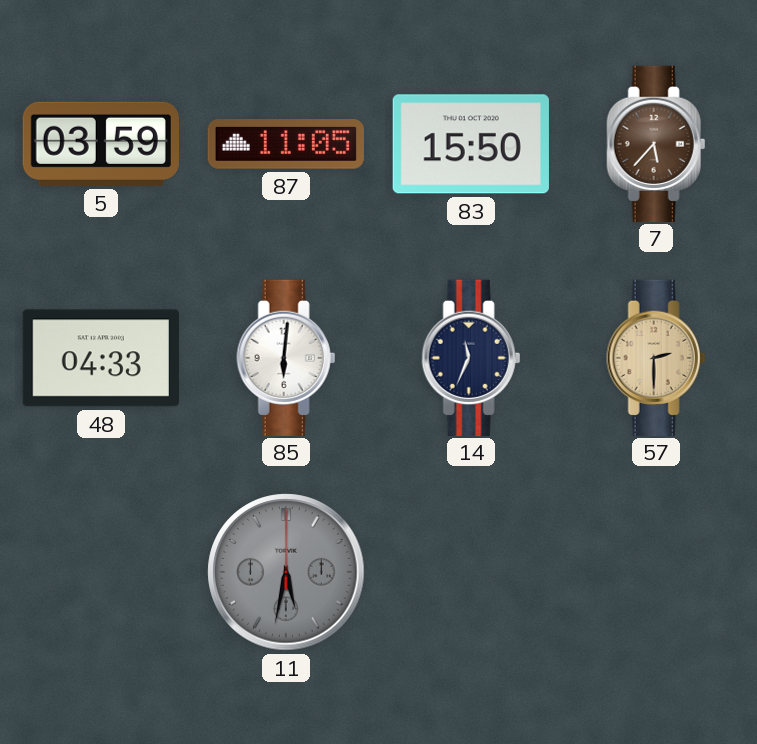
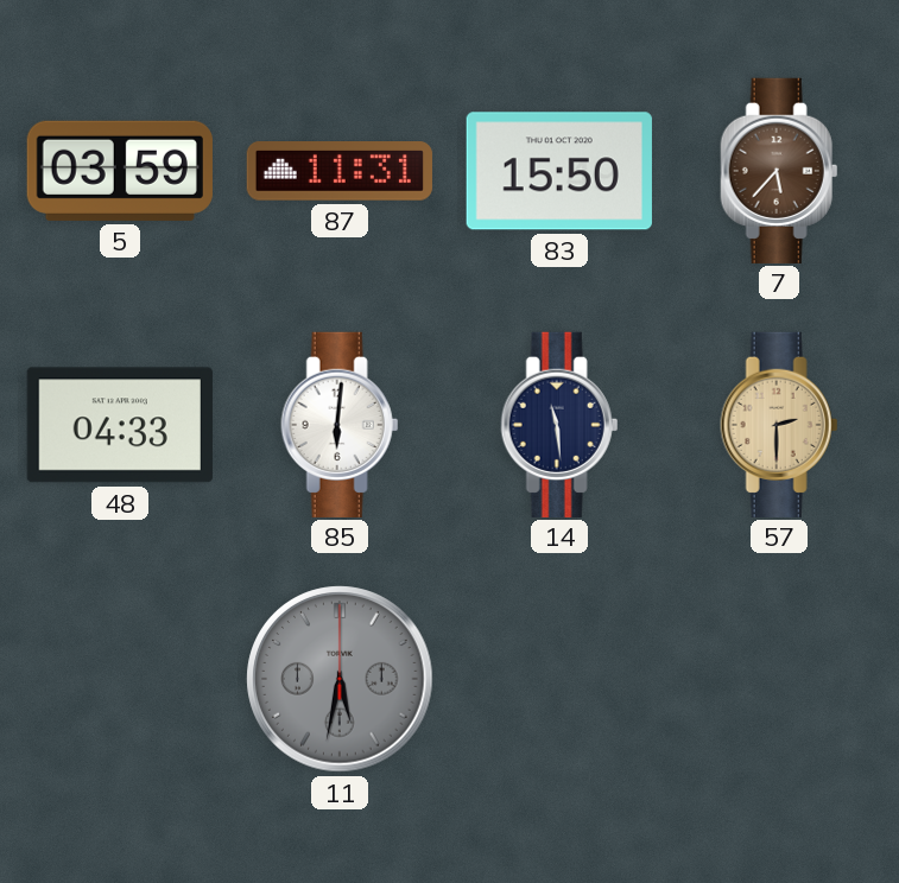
87: 11:05 -> 11:31
14: 11:34 -> 11:29
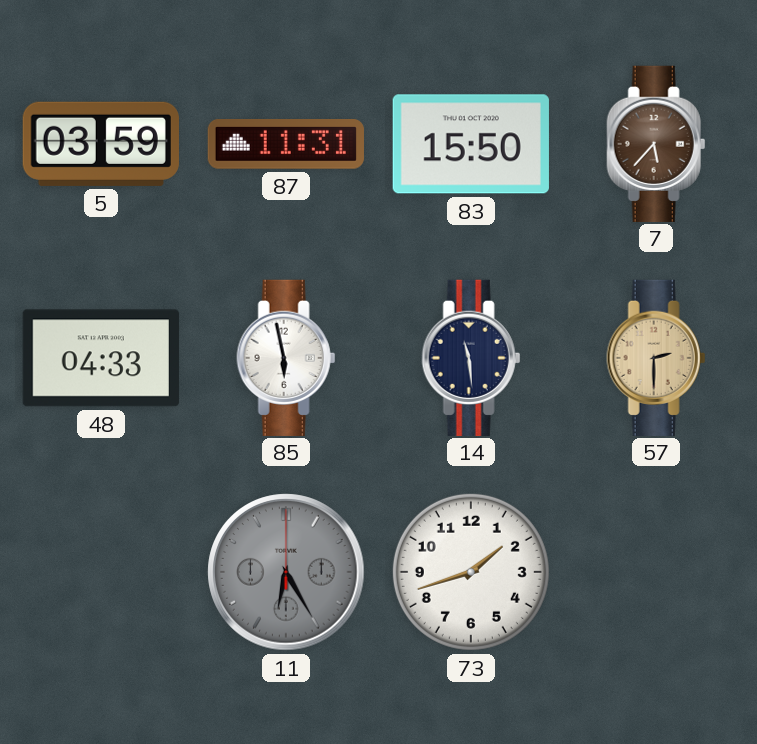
85: 6:01 -> 5:58
11: 5:32 -> 6:25
73: none -> 1:42
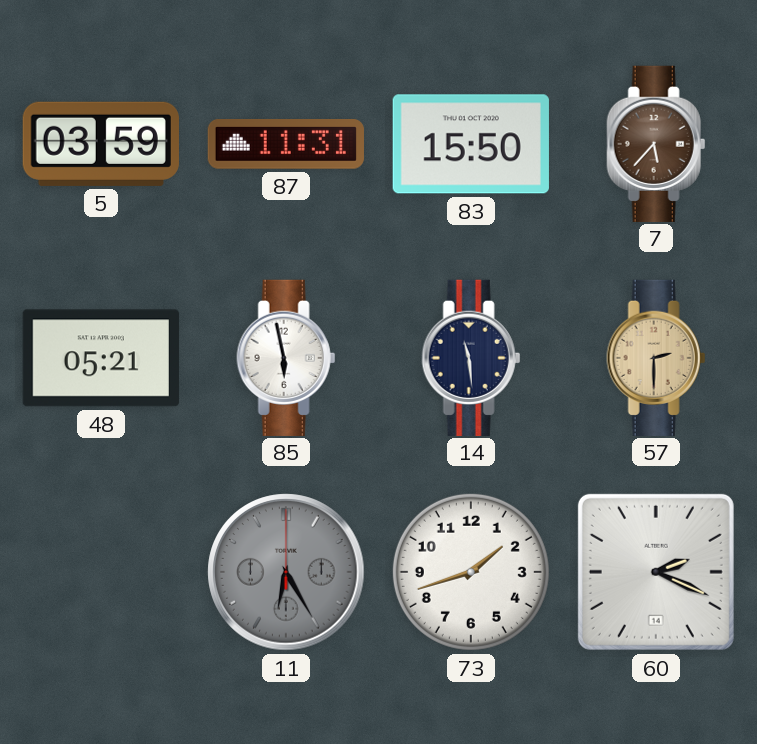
48: 04:33 -> 05:21
60: none -> 2:19
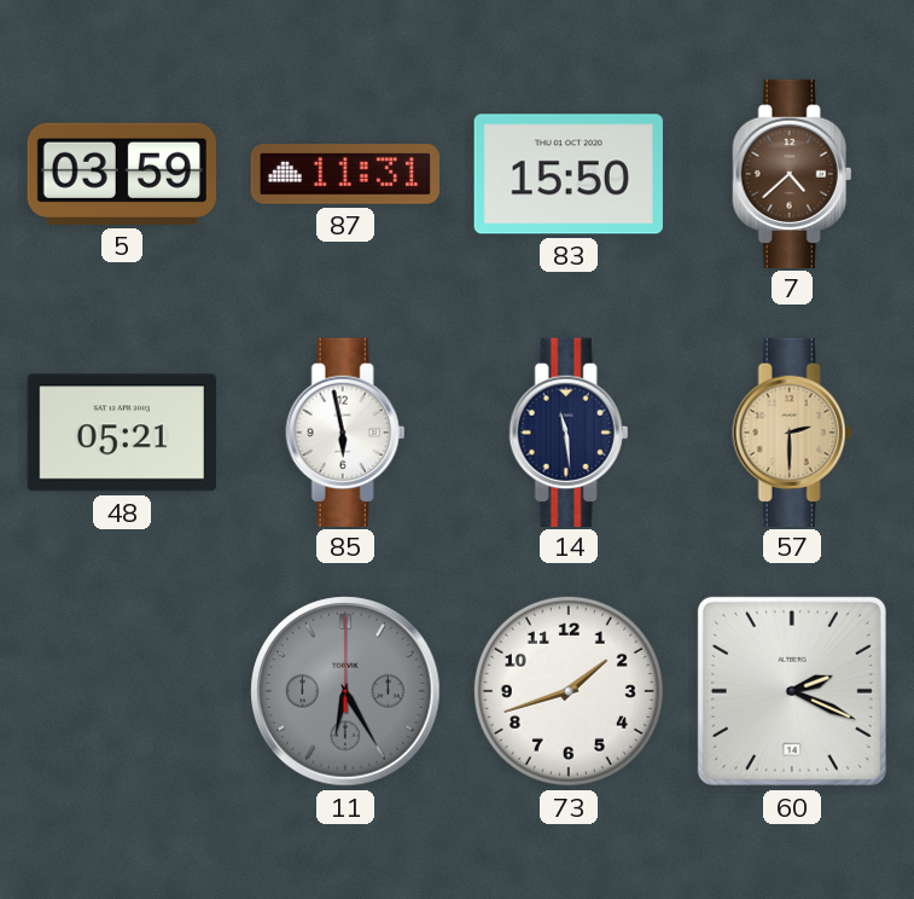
7: 5:37 -> 4:38
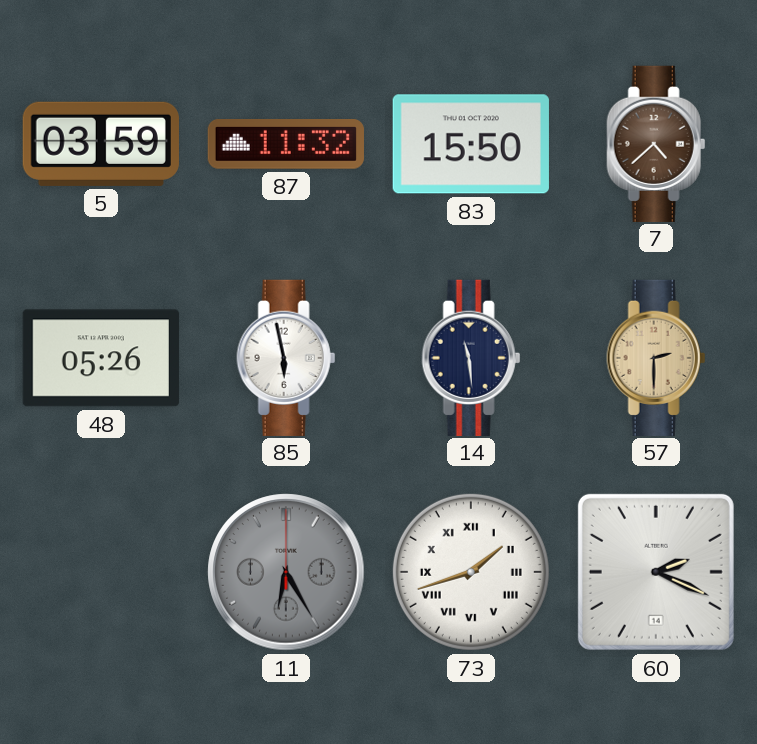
87: 11:31 -> 11:32
48: 05:21 -> 05:26
73 numerals: Arabic -> Roman
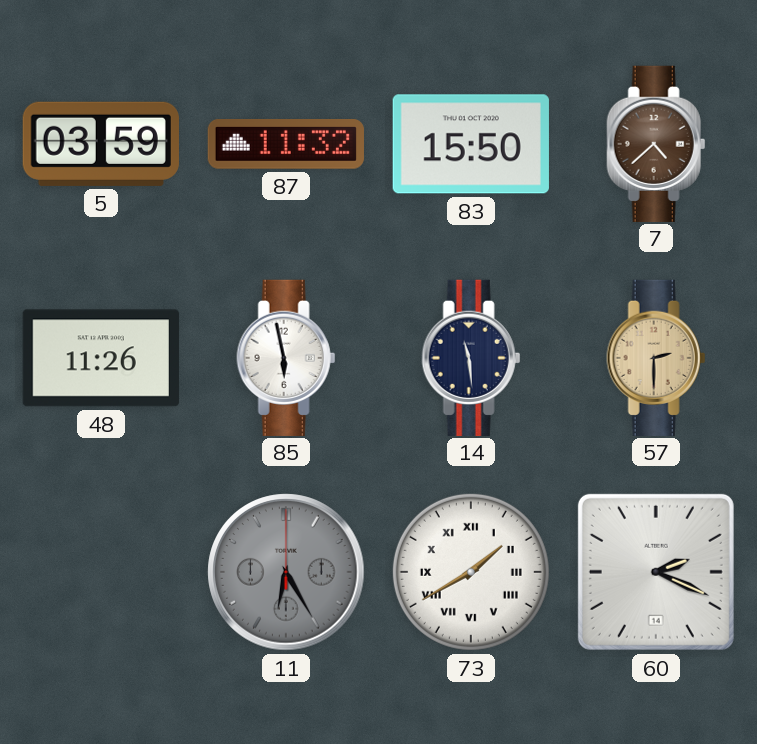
48: 05:26 -> 11:26
73: 1:42 -> 1:40
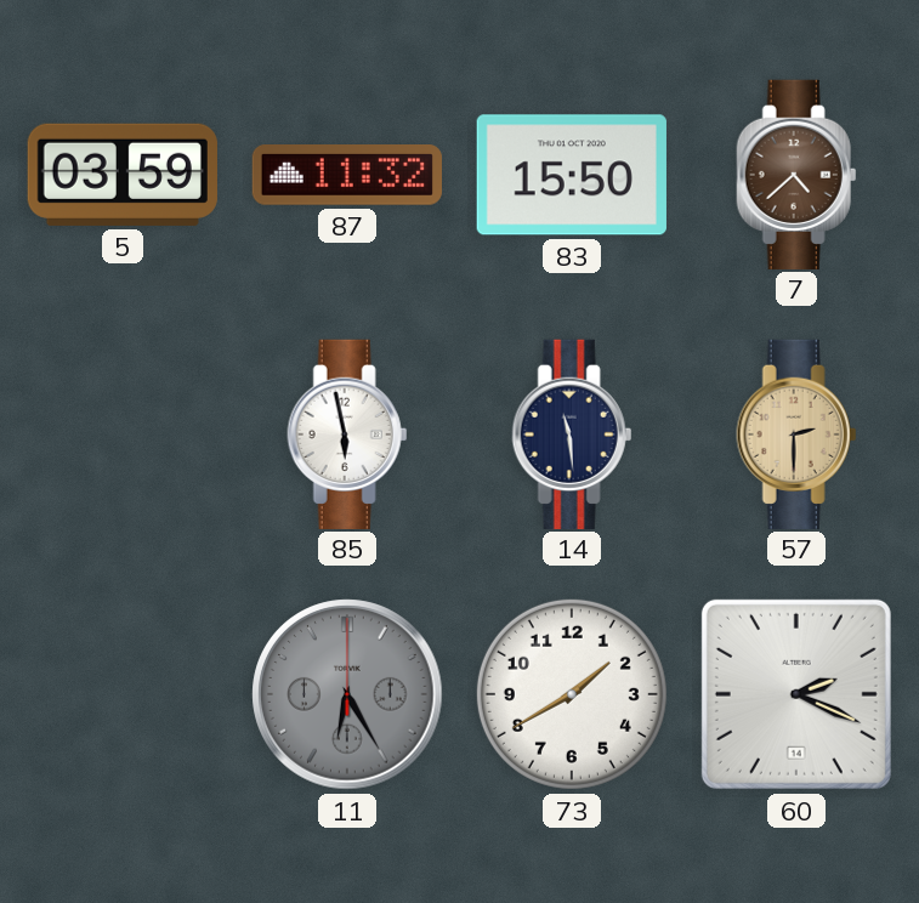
48: 11:26 -> none
73 numerals: Roman -> Arabic
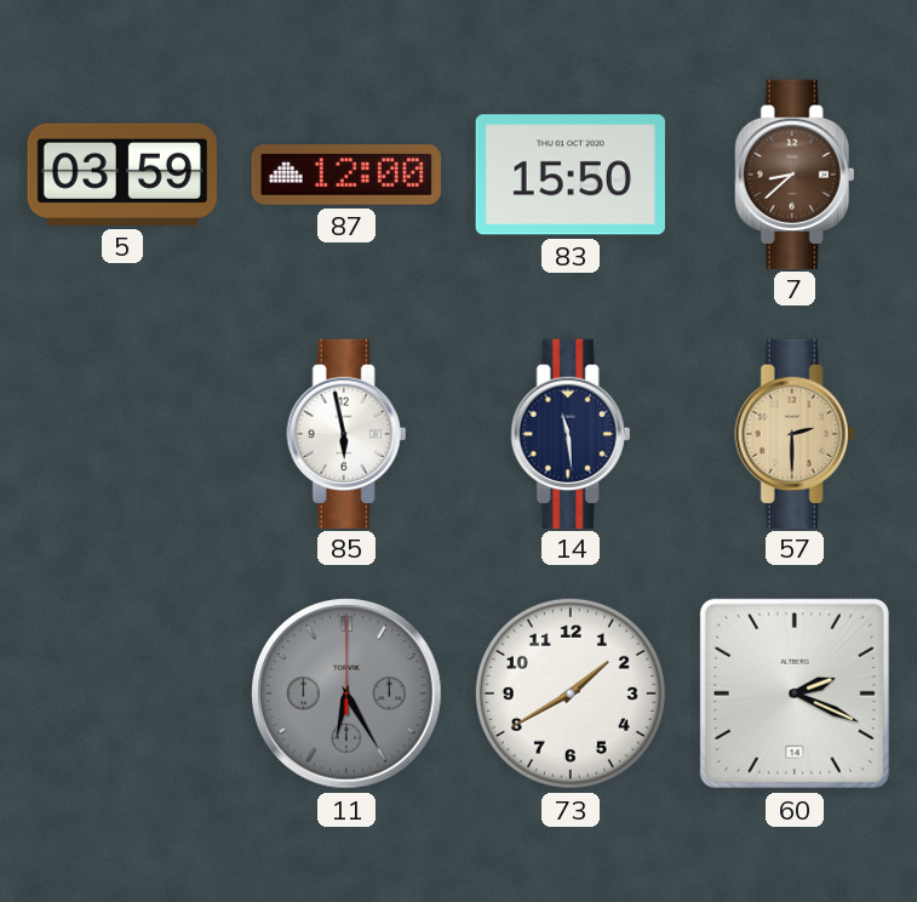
87: 11:32 -> 12:00
7: 4:38 -> 8:38
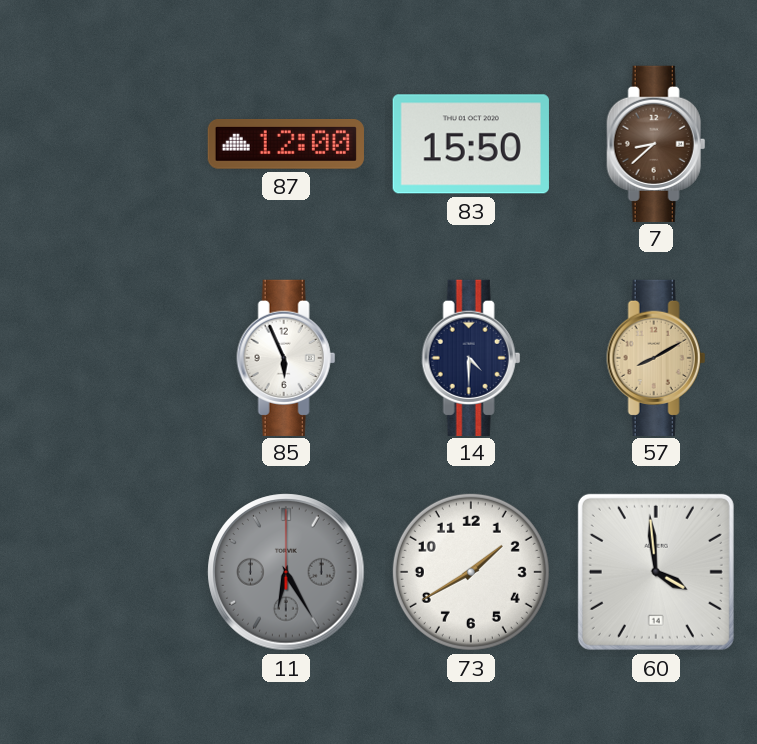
5: 03:59 -> none
85: 5:58 -> 5:56
14: 11:29 -> 4:30
57: 2:30 -> 8:10
60: 2:19 -> 3:59
